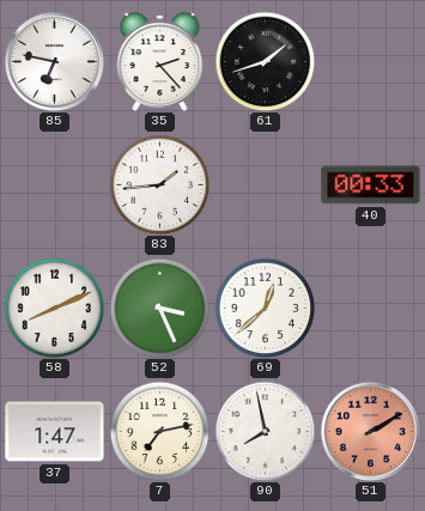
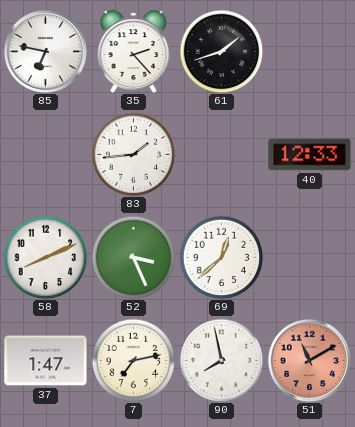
40: 00:33 -> 12:33
51: 2:10 -> 11:10
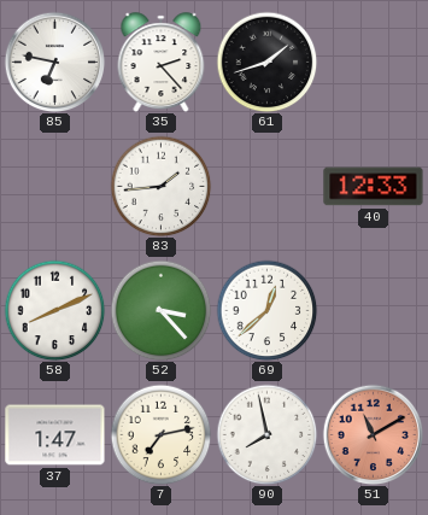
52: 3:26 -> 3:23
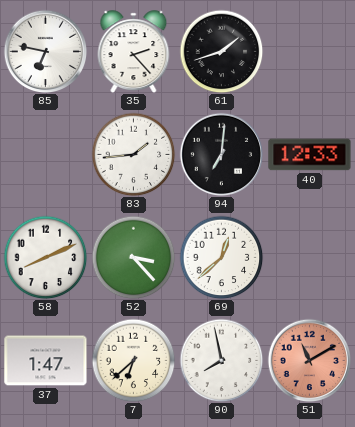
94: none -> 7:01
7: 7:13 -> 6:38
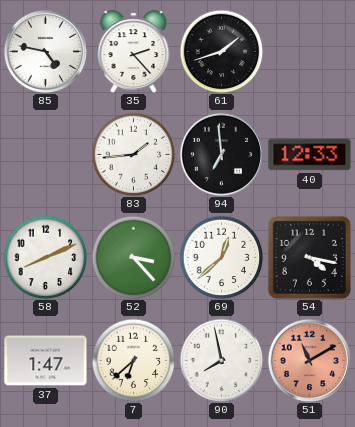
85: 6:47 -> 4:47
94: 7:01 -> 6:59
54: none -> 4:17
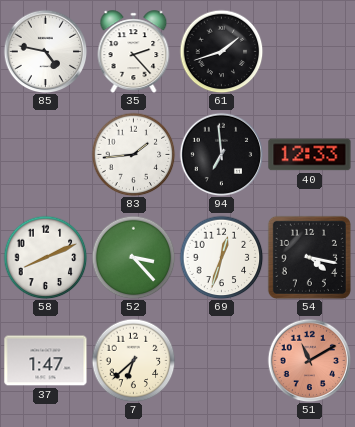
69: 12:38 -> 12:33
90: 7:58 -> none
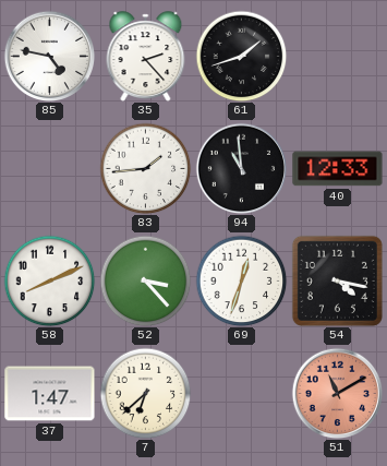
94: 6:59 -> 10:59
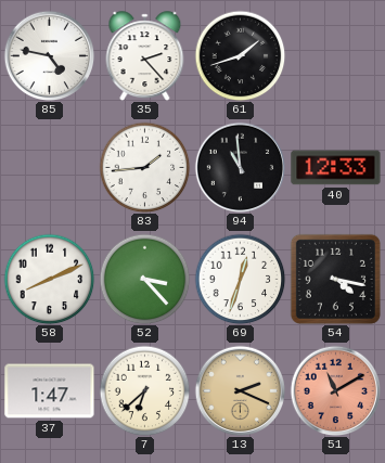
13: none -> 2:19
